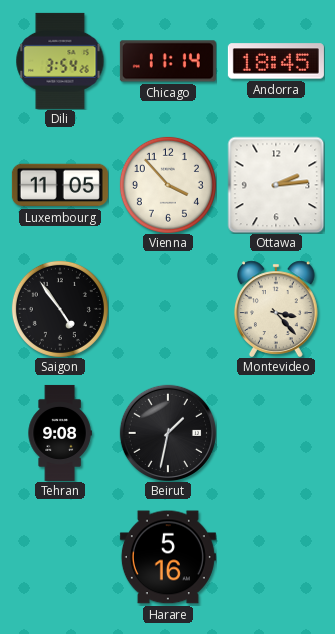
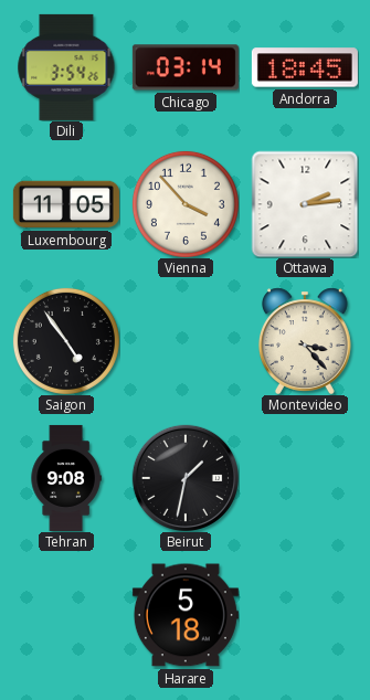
Chicago: 11:14 -> 03:14
Harare: 5:16 -> 5:18
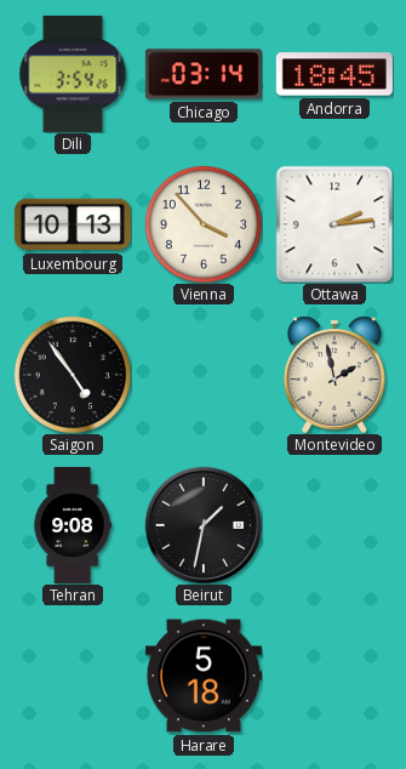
Luxembourg: 11:05 -> 10:13
Montevideo: 3:23 -> 1:58
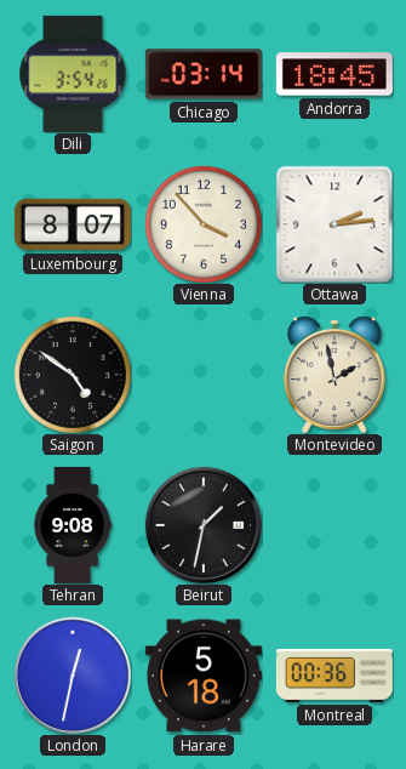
Luxembourg: 10:13 -> 8:07
Saigon: 4:54 -> 4:51
London: none -> 12:32
Montreal: none -> 00:36
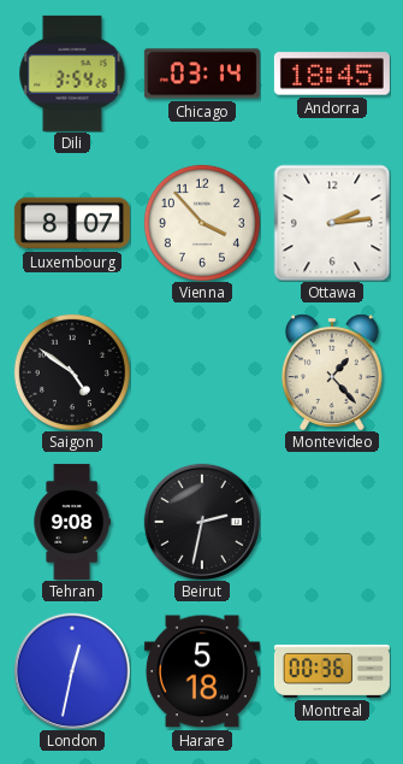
Montevideo: 1:58 -> 1:23
Beirut: 1:32 -> 2:32
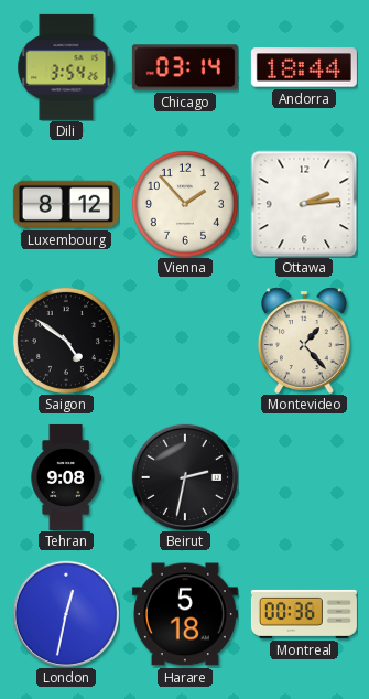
Andorra: 18:45 -> 18:44
Luxembourg: 8:07 -> 8:12
Vienna: 3:53 -> 1:53
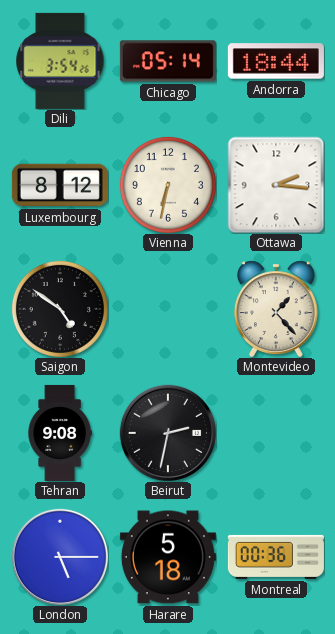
Chicago: 03:14 -> 05:14
Vienna: 1:53 -> 6:32
Ottawa: 2:14 -> 2:16
London: 12:32 -> 5:15
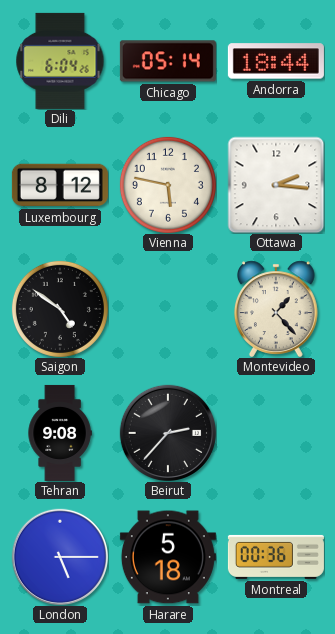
Dili: 3:54 -> 6:04
Vienna: 6:32 -> 5:47
Beirut: 2:32 -> 2:37
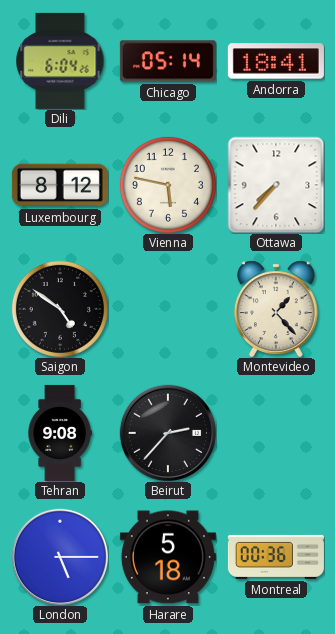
Andorra: 18:44 -> 18:41
Ottawa: 2:16 -> 7:37
